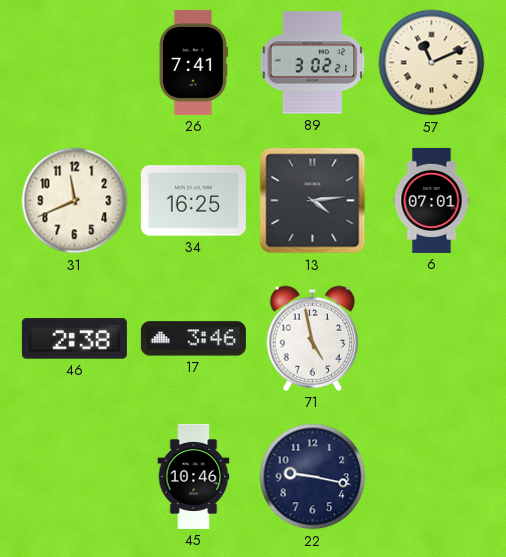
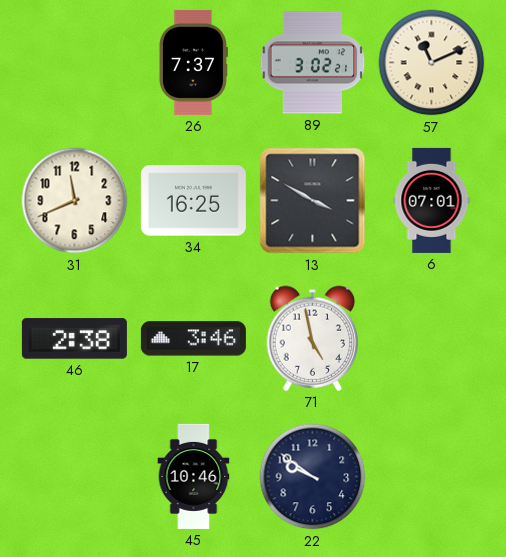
26: 7:41 -> 7:37
13: 4:14 -> 3:50
22: 9:17 -> 9:51
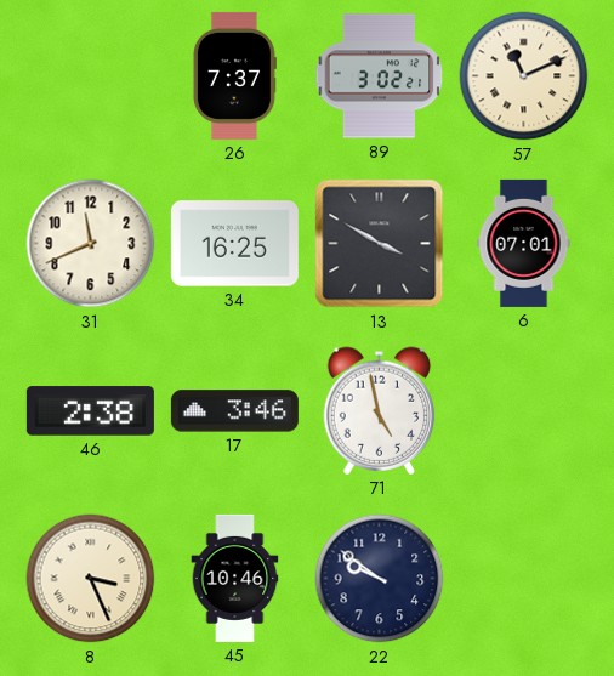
8: none -> 3:26
